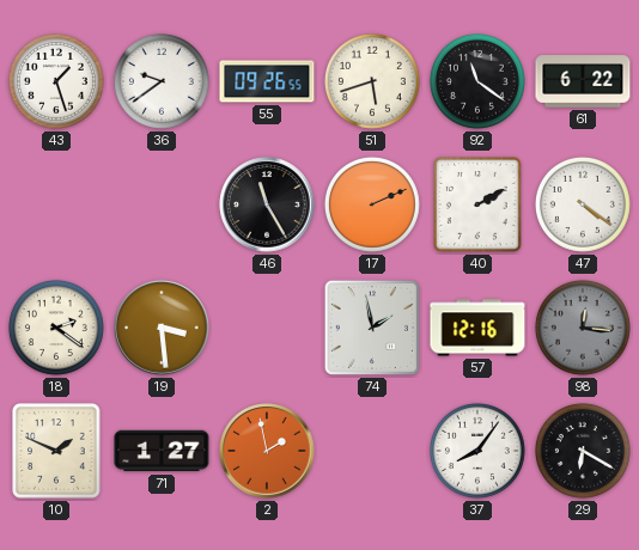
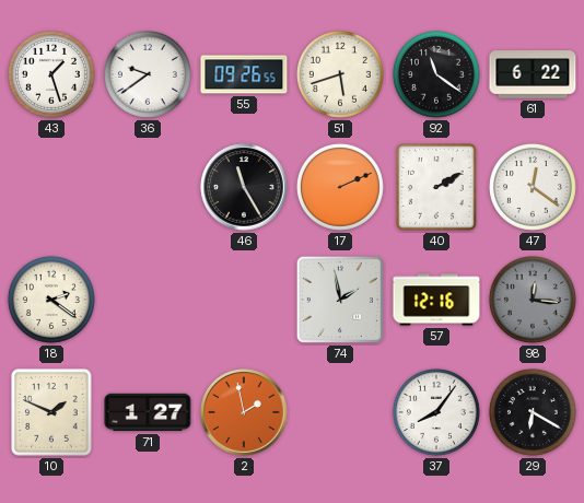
47: 4:21 -> 12:21
19: 3:29 -> none
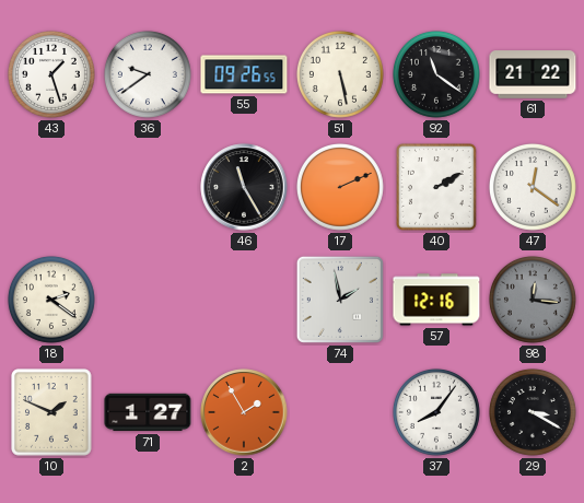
51: 5:42 -> 5:28
61: 6:22 -> 21:22
2: 1:58 -> 1:55
29: 6:20 -> 3:20
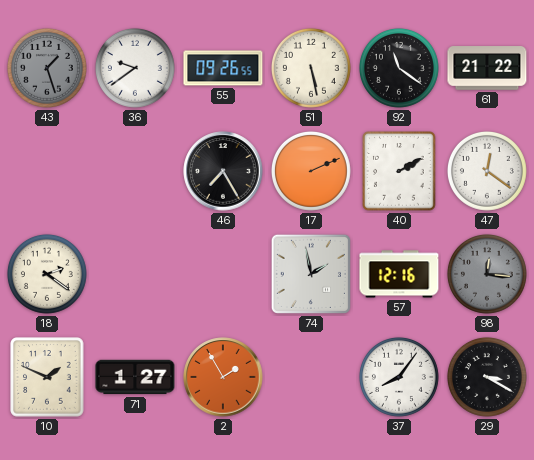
43 dial: white -> grey
46: 11:25 -> 7:25
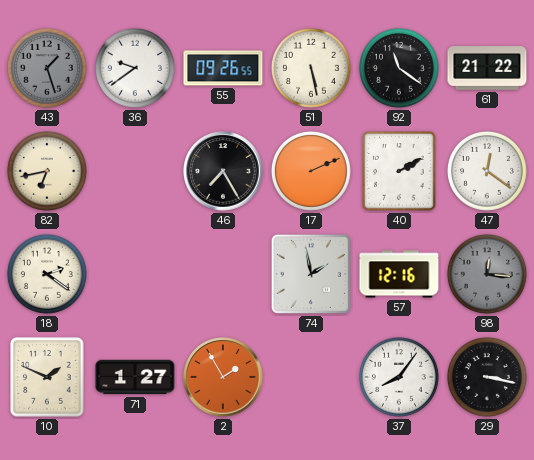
82: none -> 6:43
29: 3:20 -> 3:17
